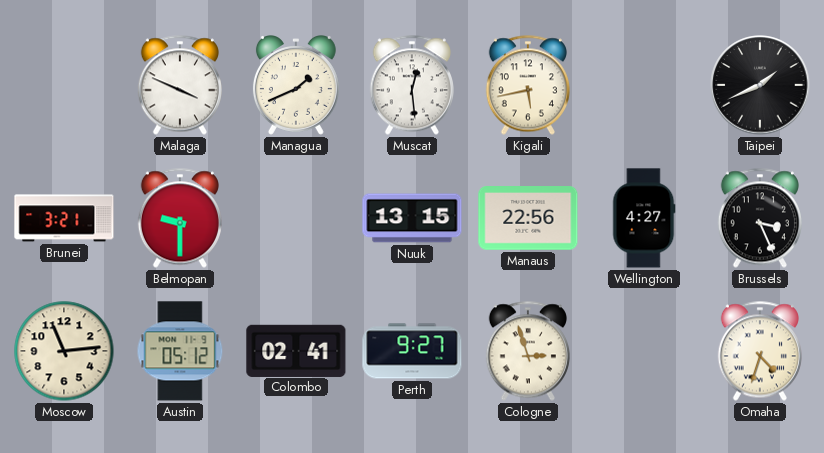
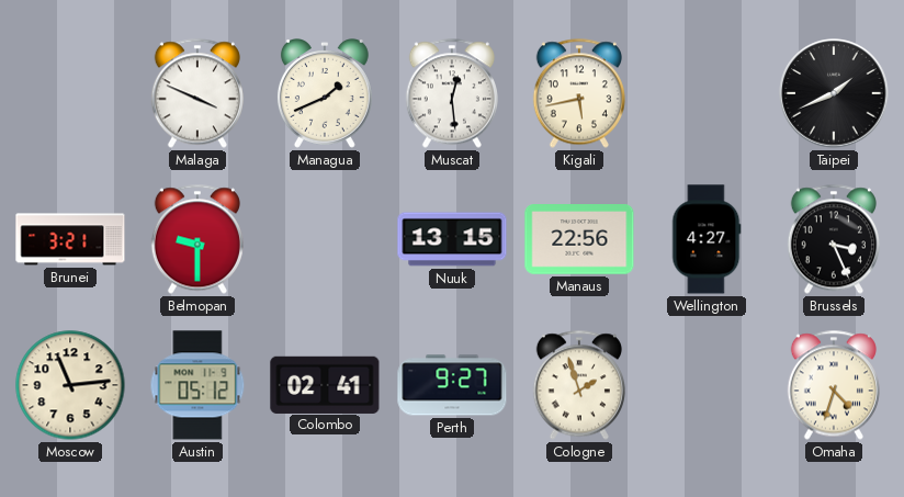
Cologne: 2:57 -> 1:57
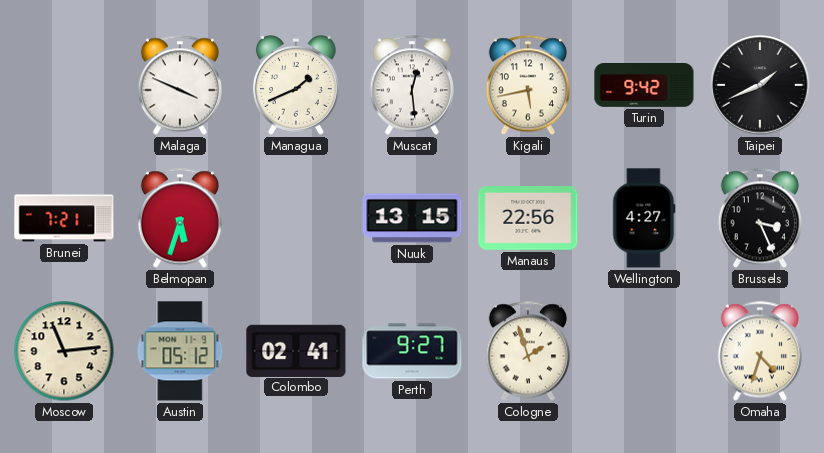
Turin: none -> 9:42
Brunei: 3:21 -> 7:21
Belmopan: 9:30 -> 5:33
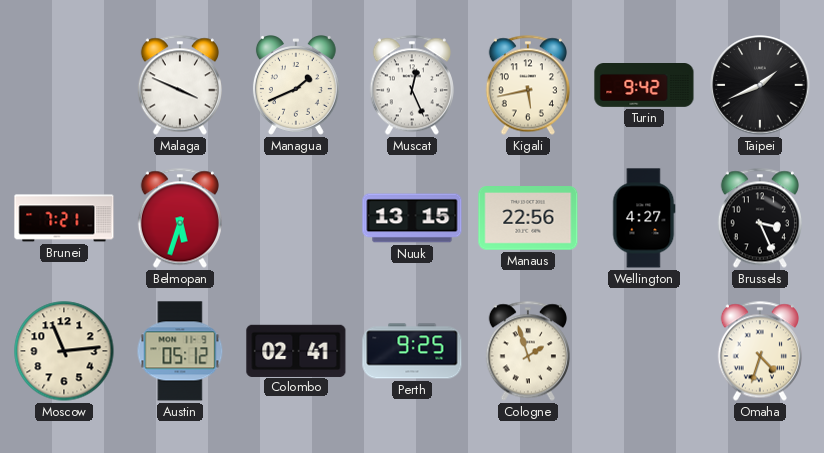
Muscat: 12:29 -> 12:26
Perth: 9:27 -> 9:25
